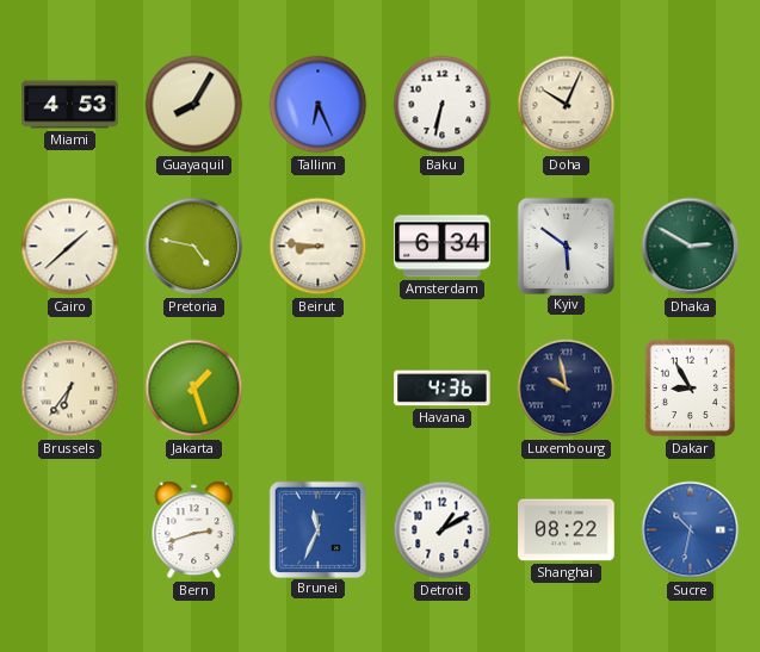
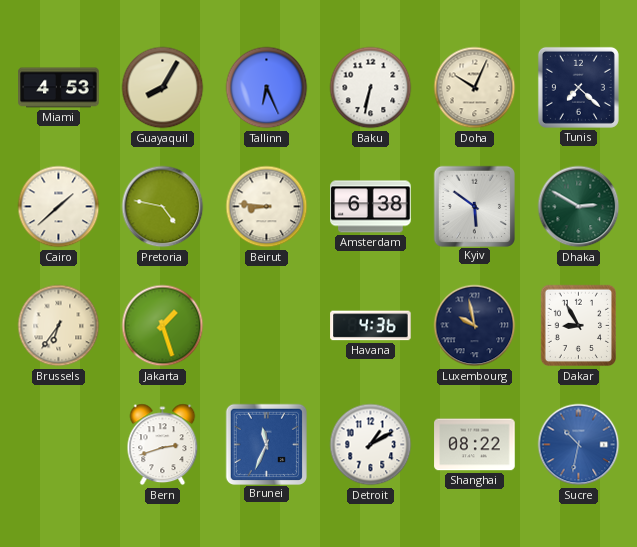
Tunis: none -> 7:22
Amsterdam: 6:34 -> 6:38
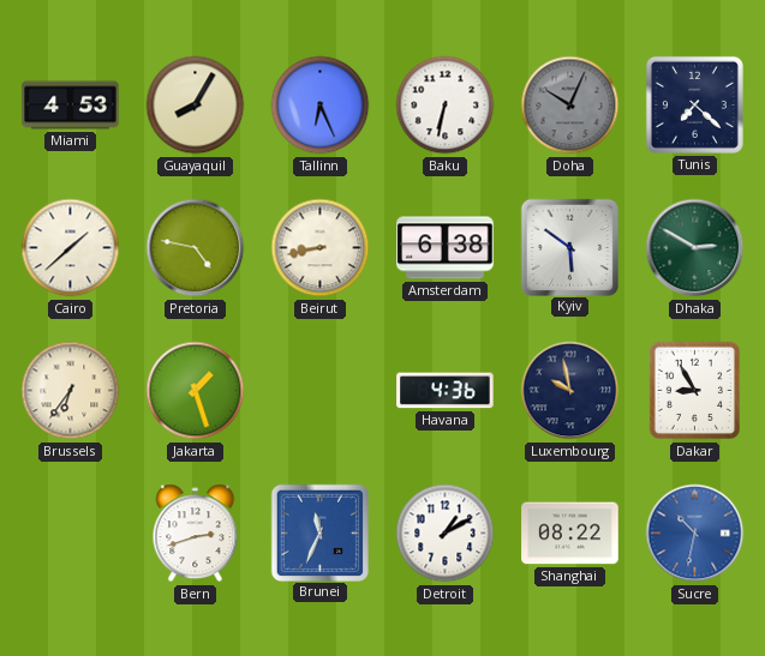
Doha dial: cream -> grey
Beirut: 8:46 -> 8:43
